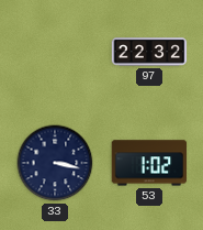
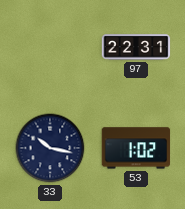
97: 22:32 -> 22:31
33: 3:17 -> 10:17
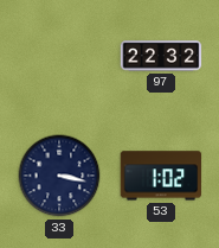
97: 22:31 -> 22:32
33: 10:17 -> 3:17
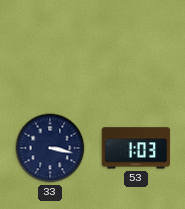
97: 22:32 -> none
53: 1:02 -> 1:03
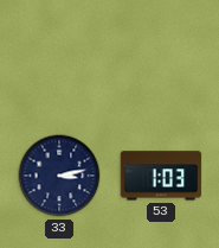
33: 3:17 -> 3:13
